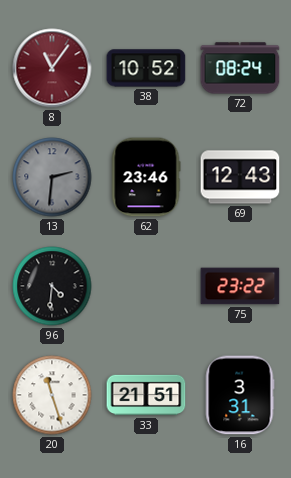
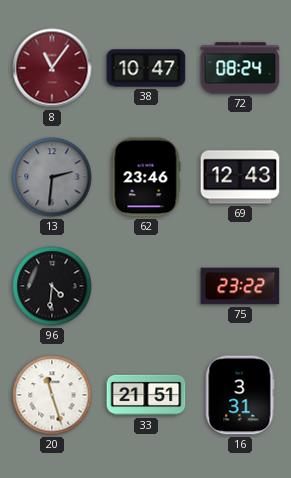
38: 10:52 -> 10:47
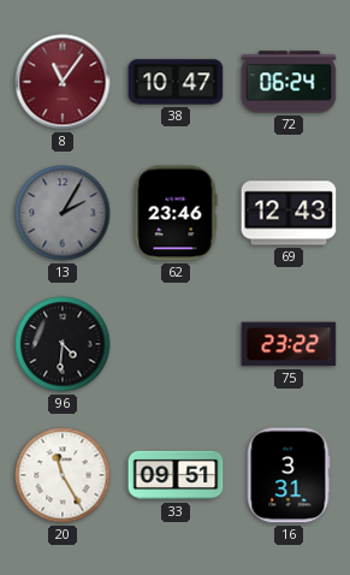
72: 08:24 -> 06:24
13: 2:31 -> 2:05
20: 11:27 -> 11:25
33: 21:51 -> 09:51
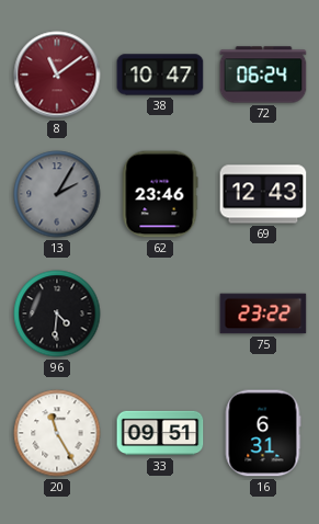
8: 11:06 -> 11:09
16: 3:31 -> 6:31
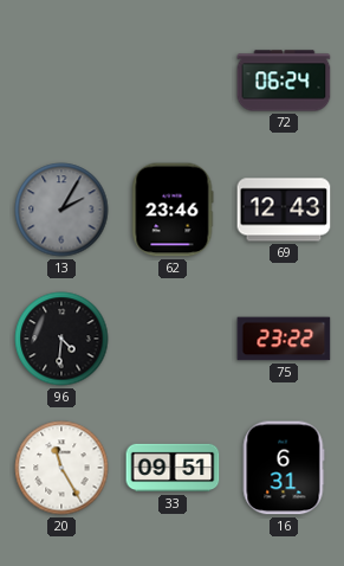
8: 11:09 -> none
38: 10:47 -> none
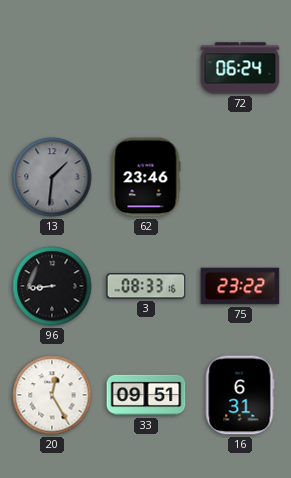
13: 2:05 -> 1:31
69: 12:43 -> none
96: 4:31 -> 8:44
3: none -> 08:33
20: 11:25 -> 12:25
